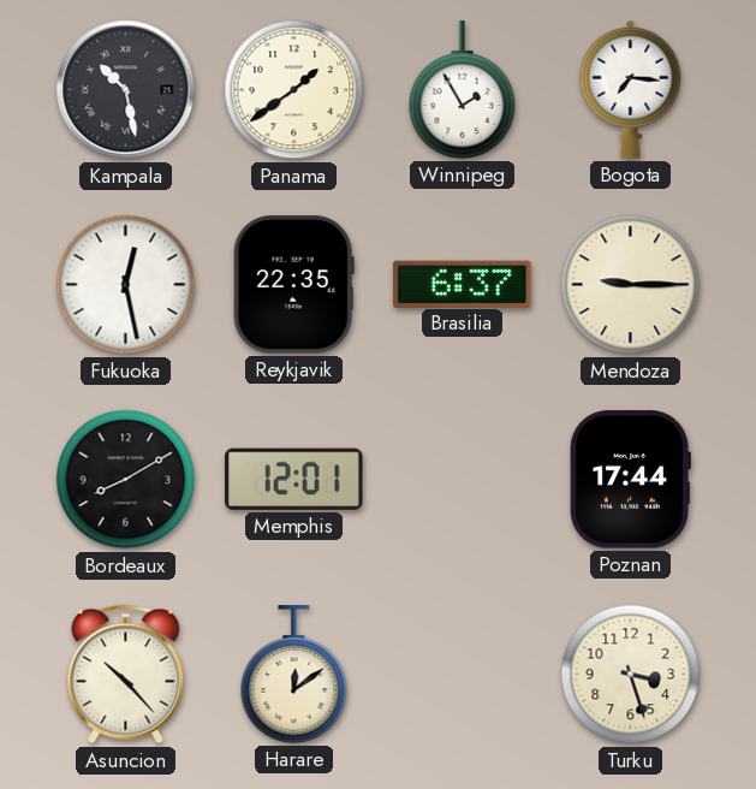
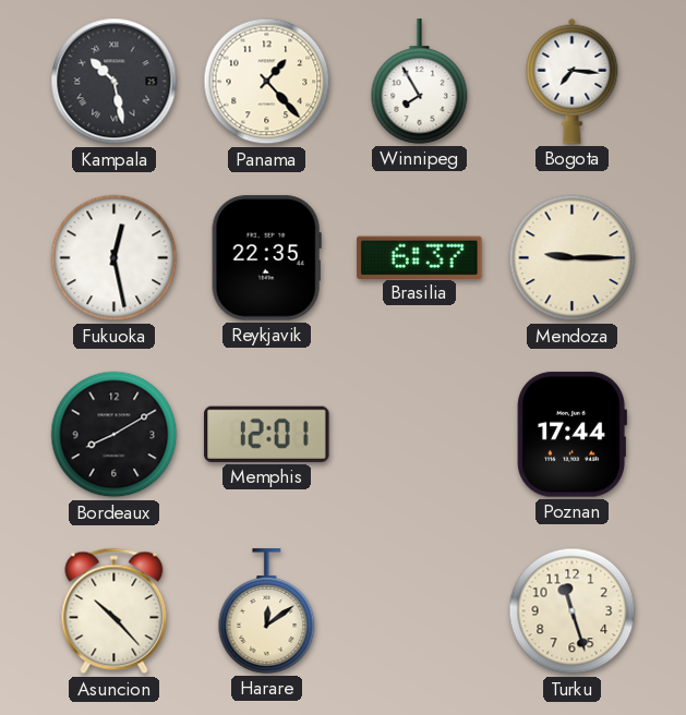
Panama: 1:39 -> 1:23
Winnipeg: 1:55 -> 7:55
Turku: 3:27 -> 11:27
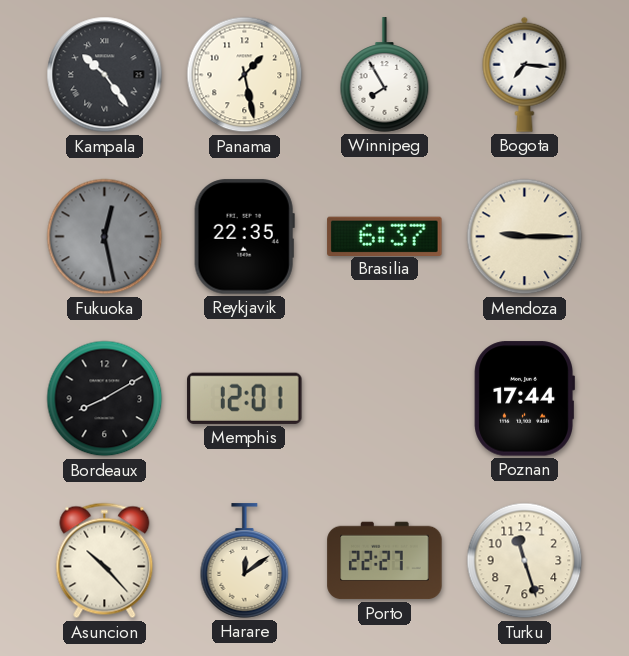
Kampala: 10:28 -> 10:24
Panama: 1:23 -> 1:28
Fukuoka dial: white -> grey
Porto: none -> 22:27
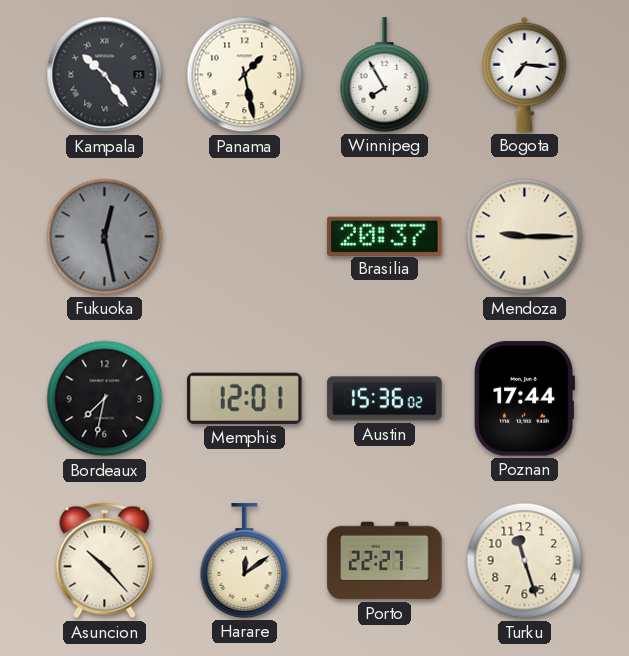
Reykjavik: 22:35 -> none
Brasilia: 6:37 -> 20:37
Bordeaux: 8:10 -> 7:32
Austin: none -> 15:36
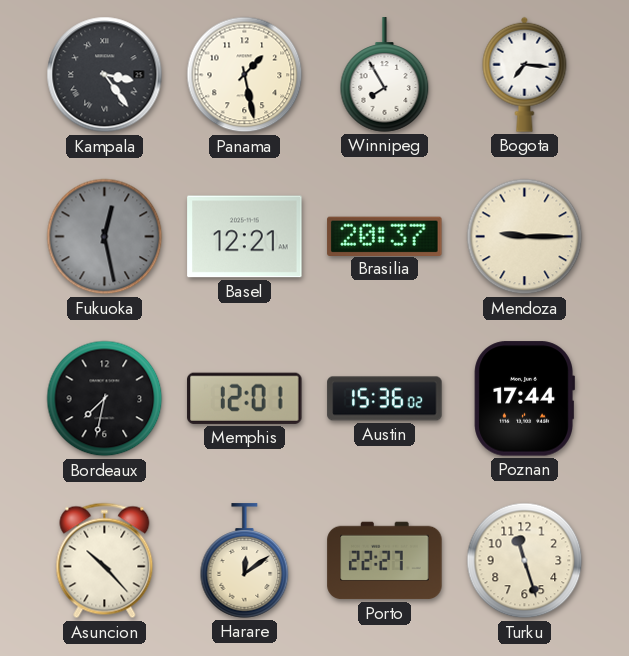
Kampala: 10:24 -> 3:24
Basel: none -> 12:21
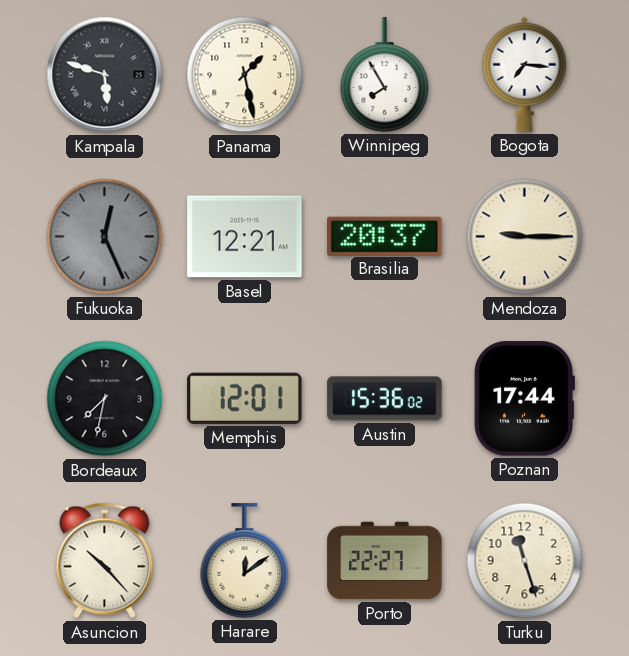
Kampala: 3:24 -> 5:48
Fukuoka: 12:28 -> 12:26
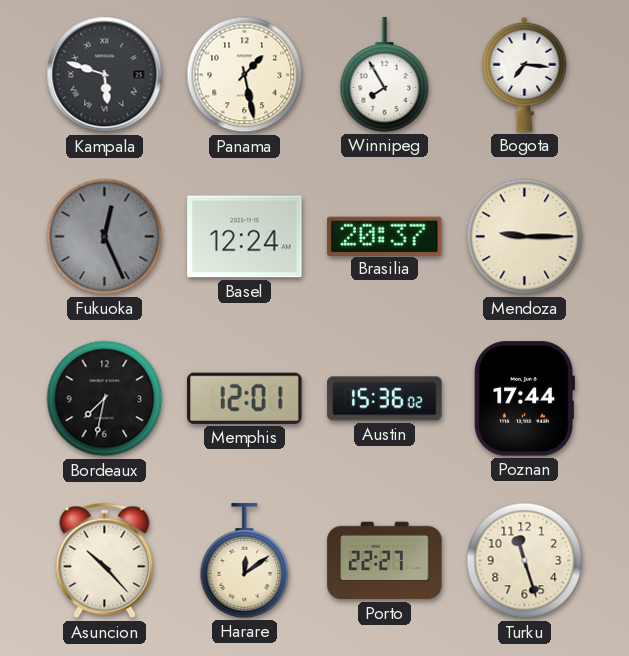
Basel: 12:21 -> 12:24
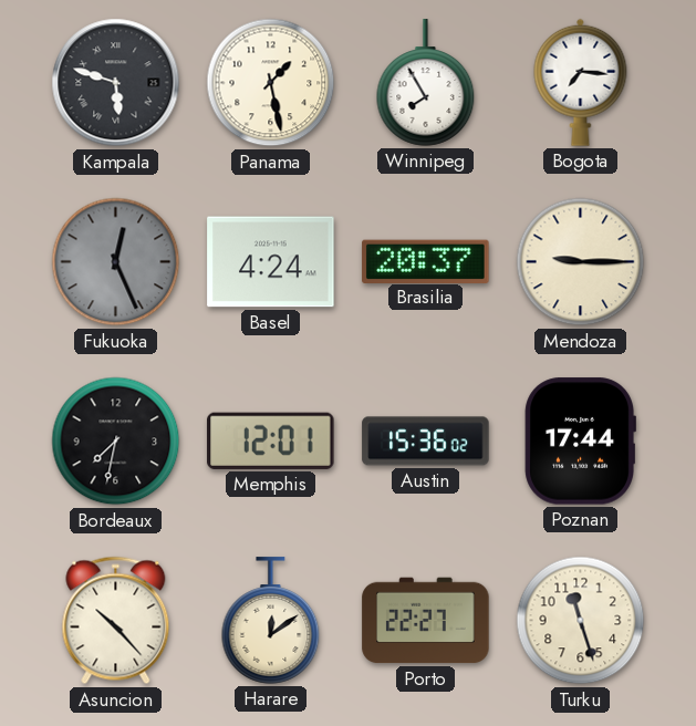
Basel: 12:24 -> 4:24
